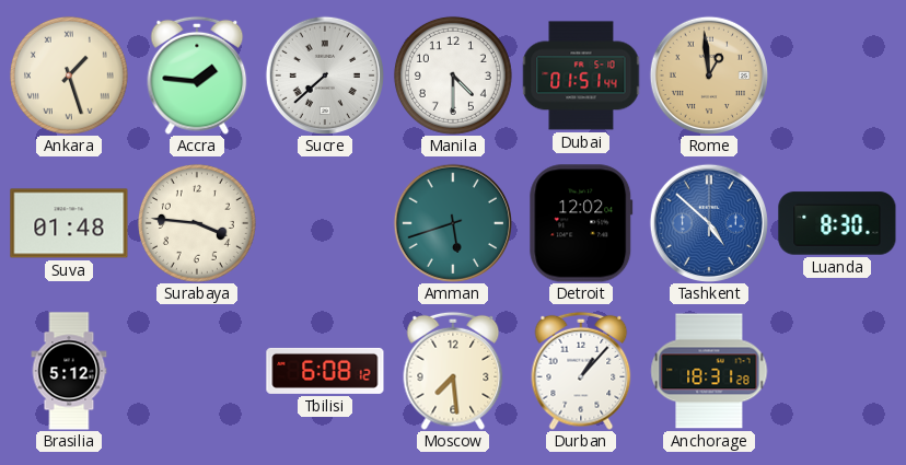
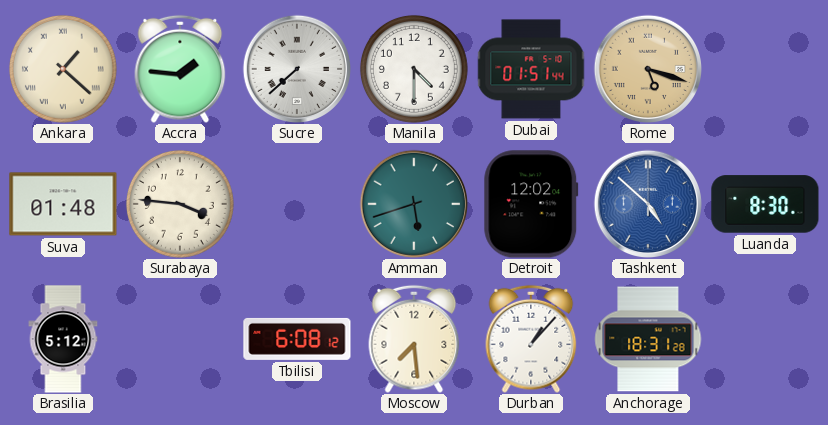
Ankara: 1:27 -> 1:22
Rome: 12:59 -> 5:18
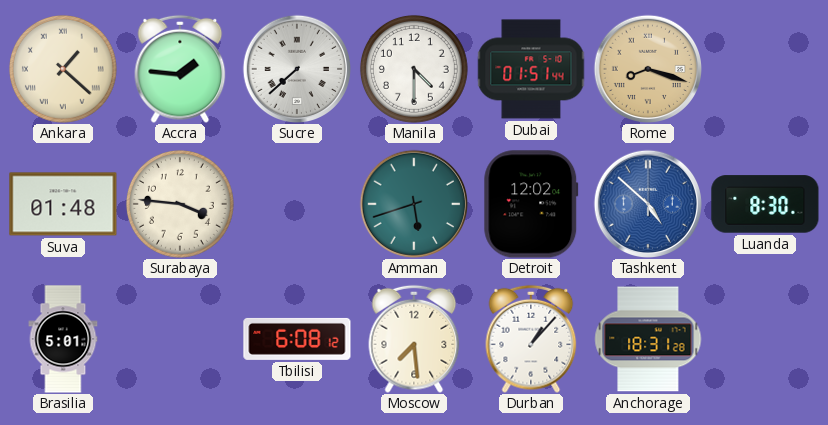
Rome: 5:18 -> 8:18
Brasilia: 5:12 -> 5:01
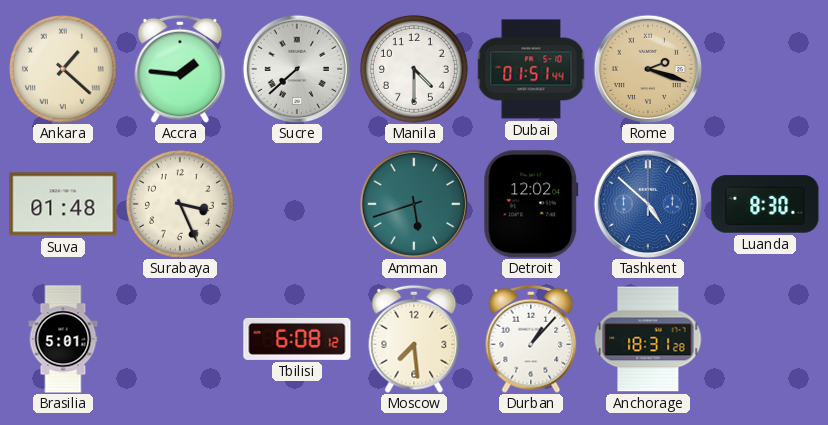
Rome: 8:18 -> 2:18
Surabaya: 3:46 -> 3:26
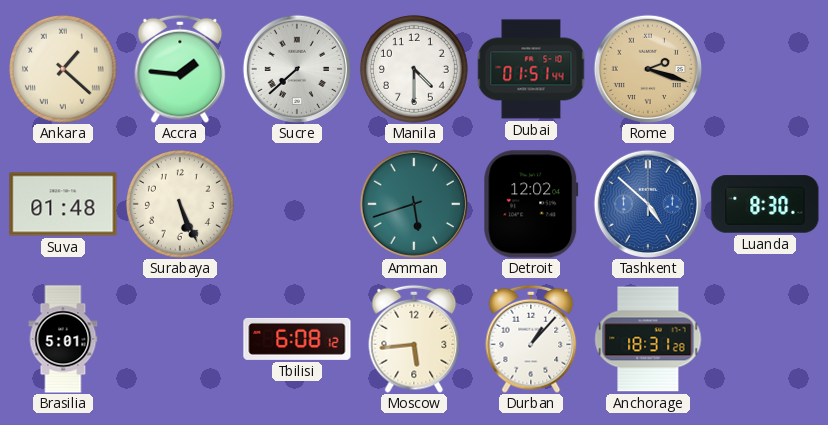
Surabaya: 3:26 -> 5:26
Moscow: 7:29 -> 5:44
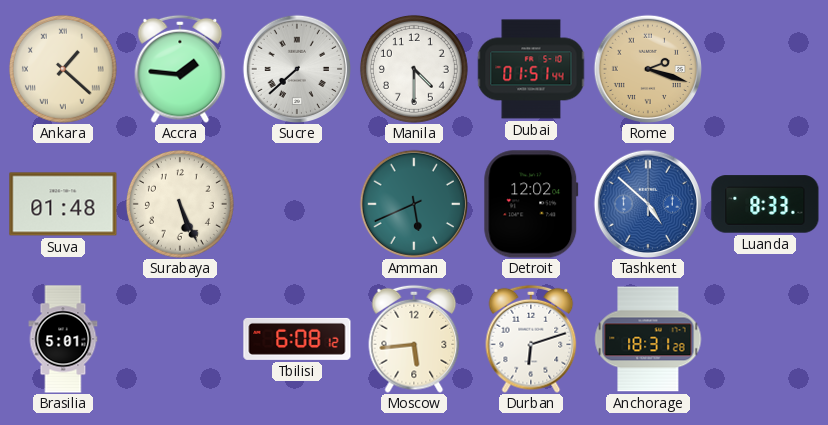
Amman: 5:42 -> 5:41
Luanda: 8:30 -> 8:33
Durban: 1:07 -> 6:12
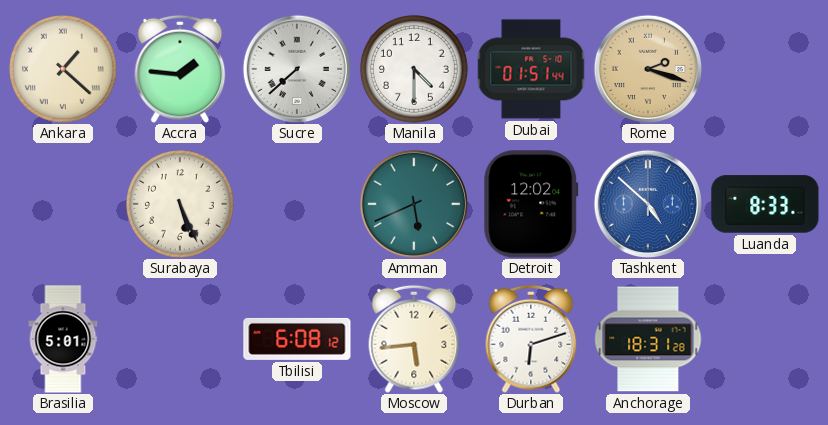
Suva: 01:48 -> none
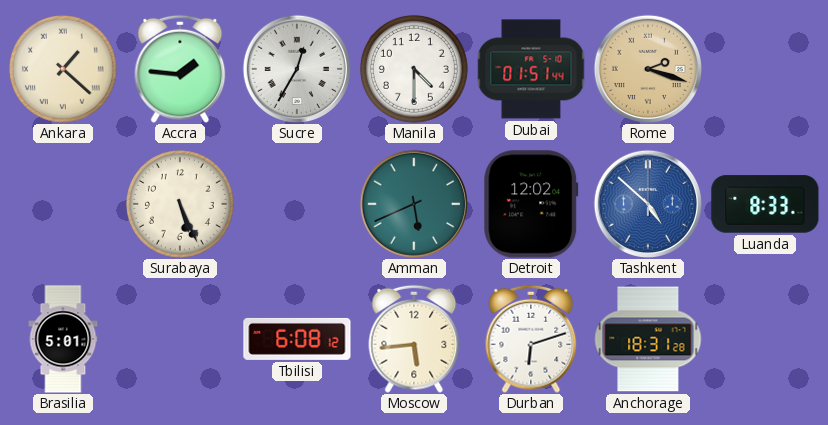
Sucre: 7:38 -> 12:35
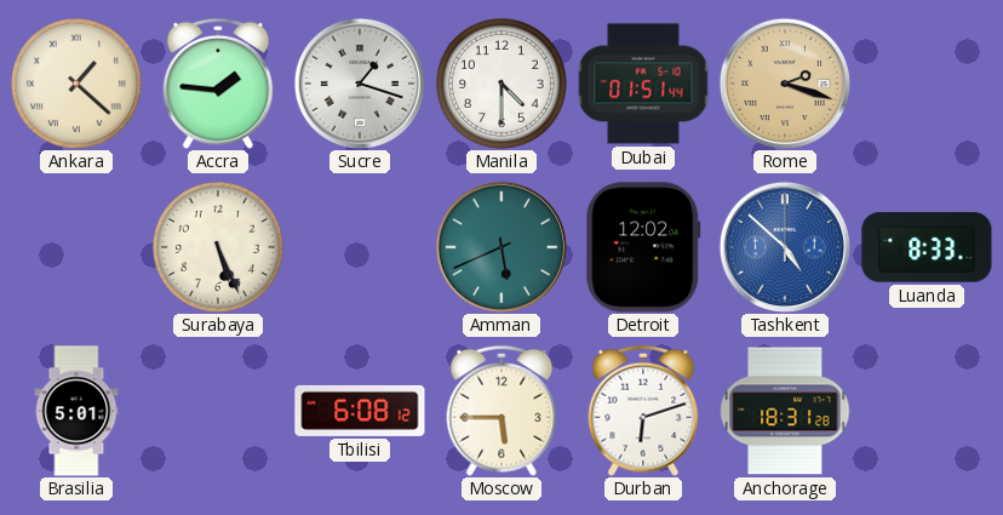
Sucre: 12:35 -> 1:18
Moscow: 5:44 -> 5:45
